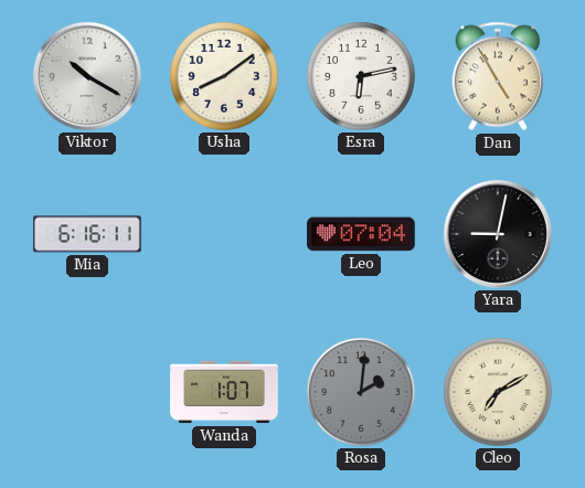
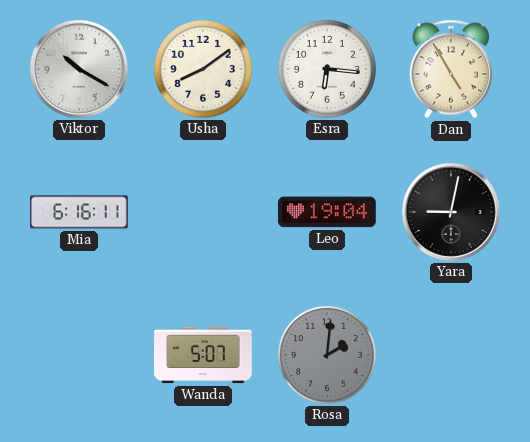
Esra: 6:13 -> 6:16
Leo: 07:04 -> 19:04
Wanda: 1:07 -> 5:07
Cleo: 7:10 -> none
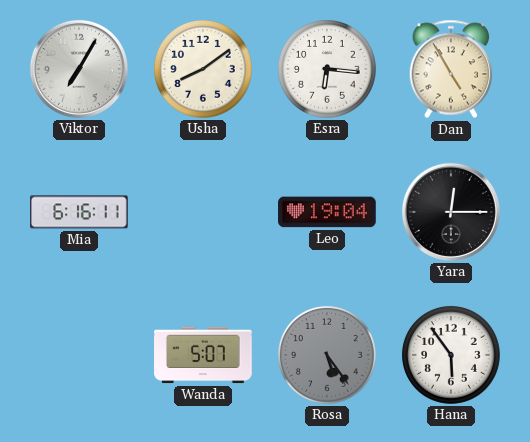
Viktor: 10:20 -> 7:05
Yara: 9:02 -> 12:15
Rosa: 2:01 -> 5:24
Hana: none -> 5:54
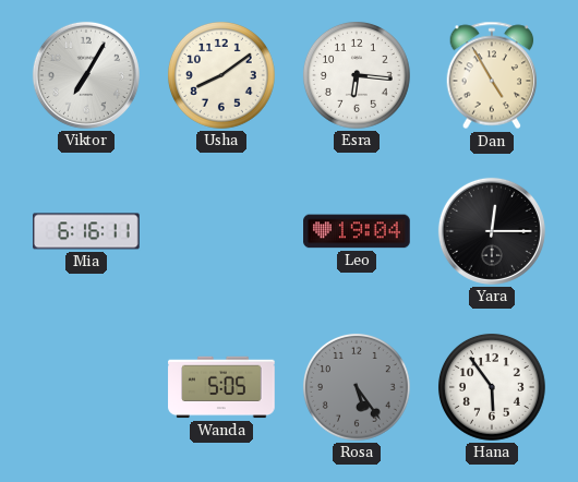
Wanda: 5:07 -> 5:05
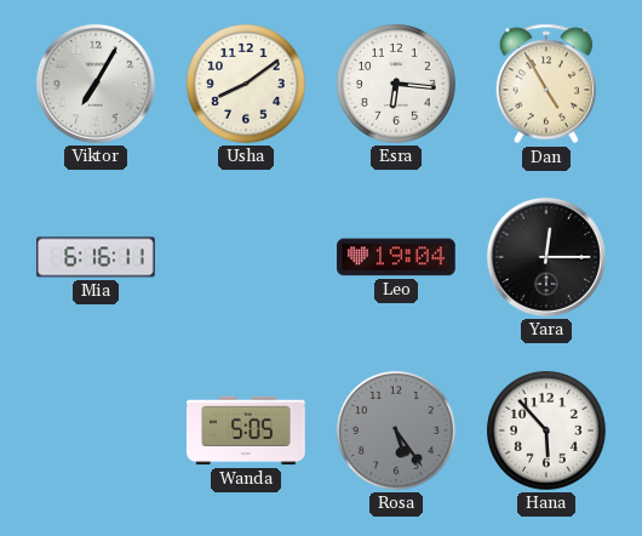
Hana: 5:54 -> 5:53
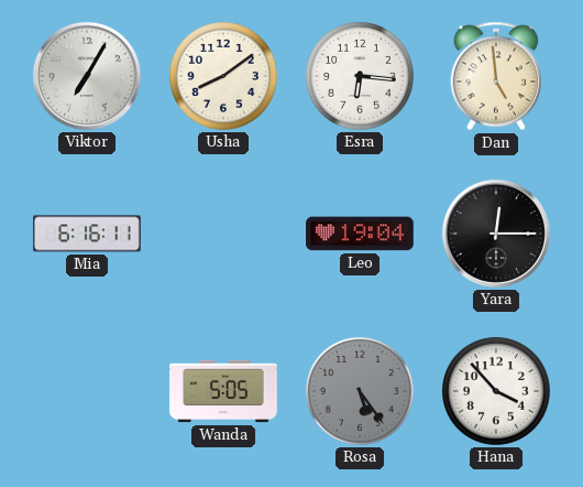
Dan: 4:55 -> 4:59
Hana: 5:53 -> 3:53
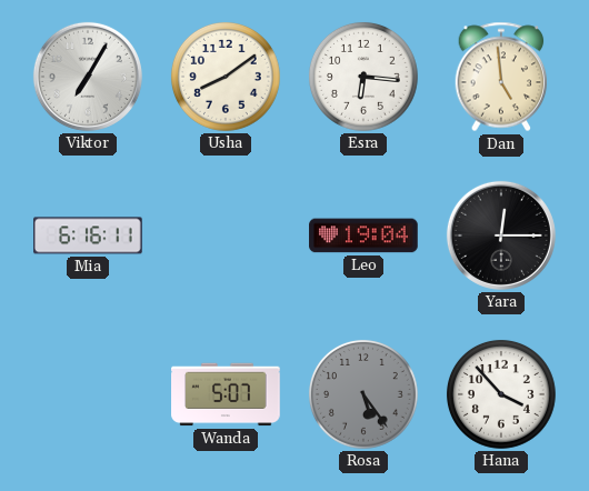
Wanda: 5:05 -> 5:07
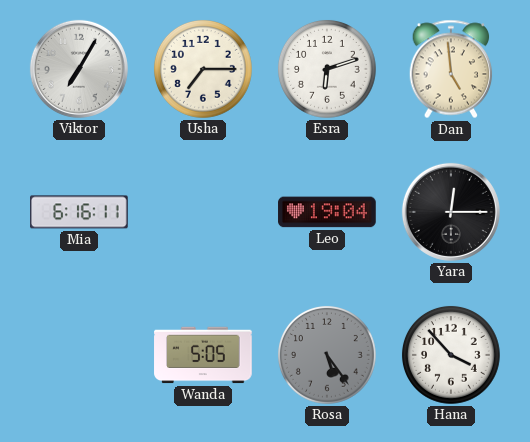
Usha: 8:09 -> 7:15
Esra: 6:16 -> 6:12
Wanda: 5:07 -> 5:05
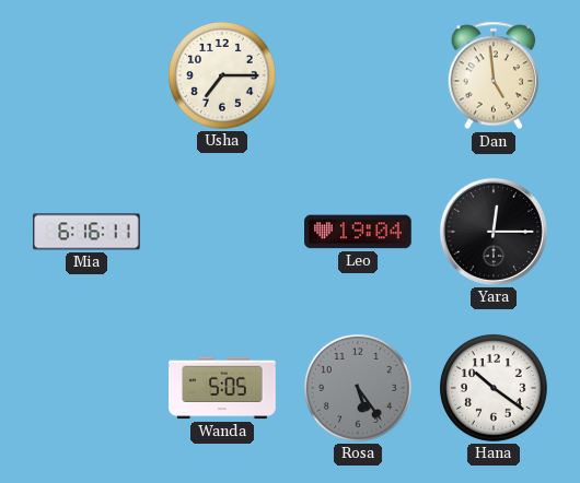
Viktor: 7:05 -> none
Esra: 6:12 -> none
Hana: 3:53 -> 10:21
